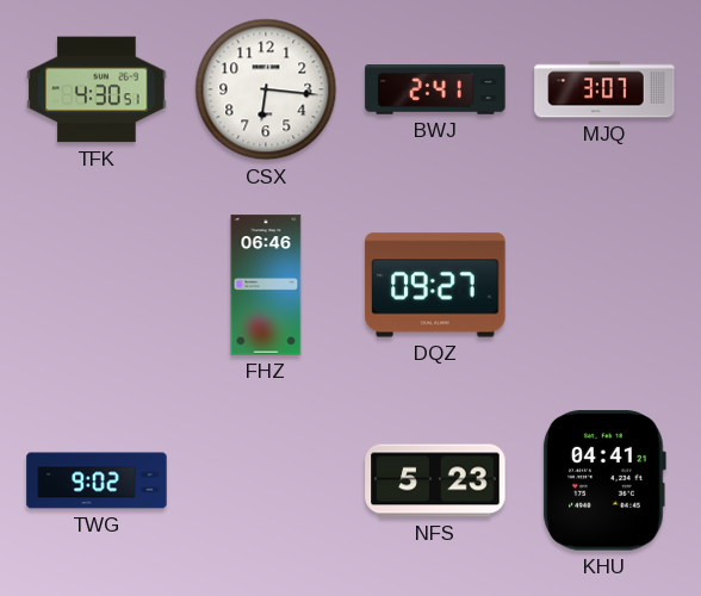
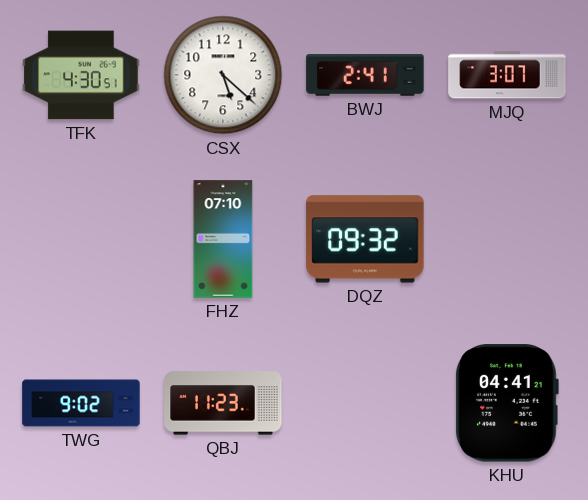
CSX: 6:16 -> 5:22
FHZ: 06:46 -> 07:10
DQZ: 09:27 -> 09:32
QBJ: none -> 11:23
NFS: 5:23 -> none
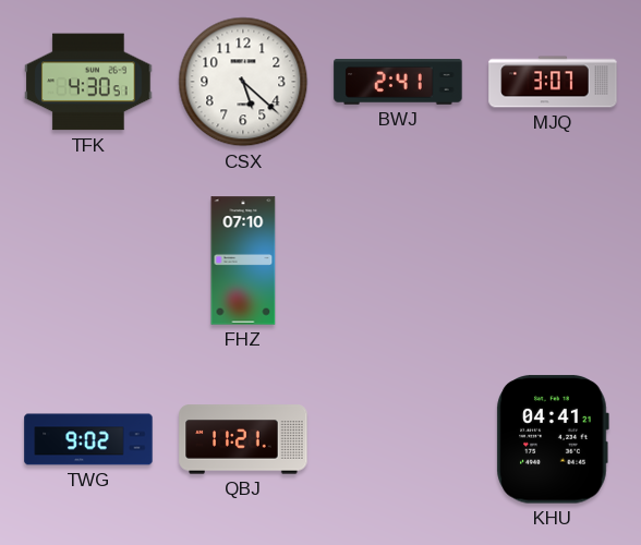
DQZ: 09:32 -> none
QBJ: 11:23 -> 11:21
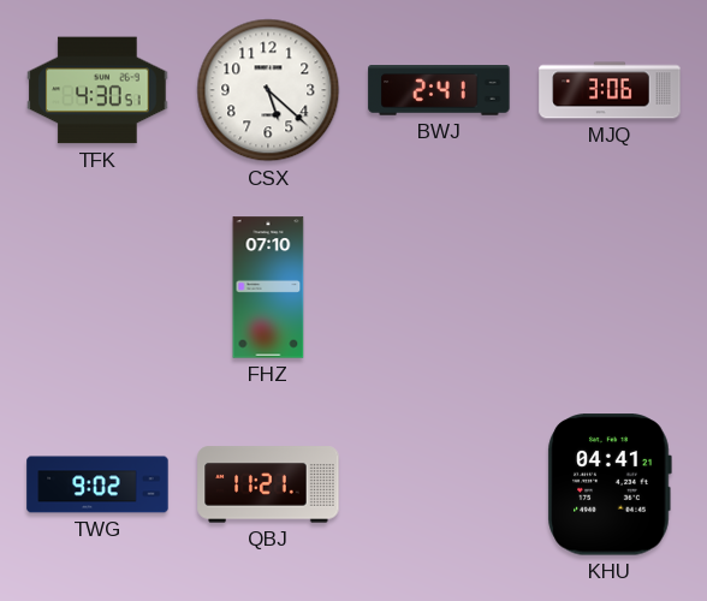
MJQ: 3:07 -> 3:06
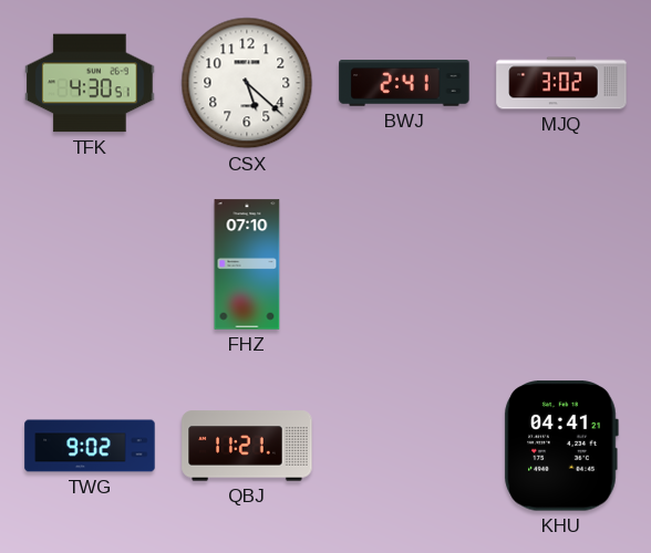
MJQ: 3:06 -> 3:02
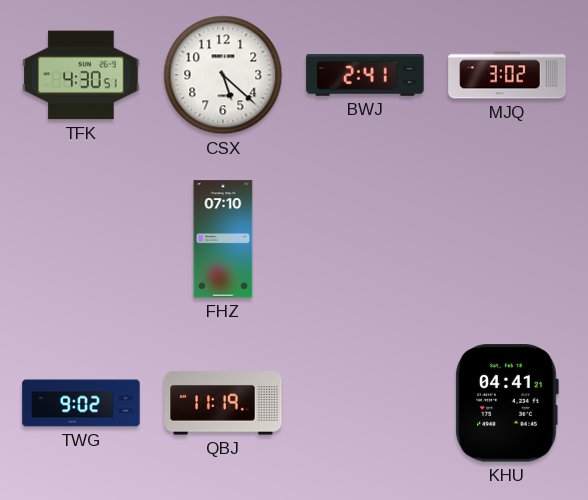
QBJ: 11:21 -> 11:19
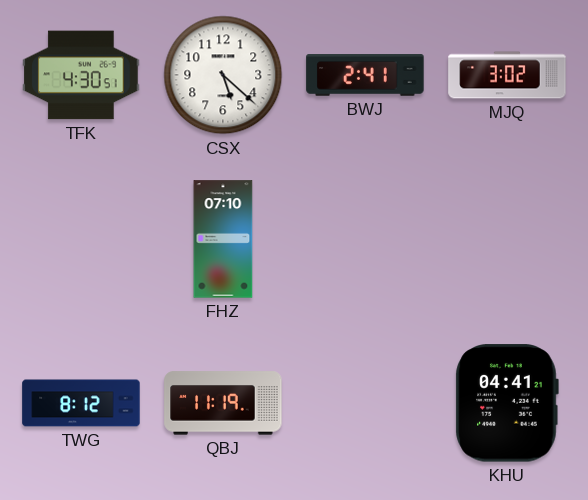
TWG: 9:02 -> 8:12
